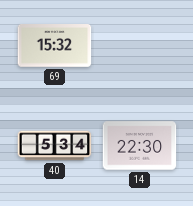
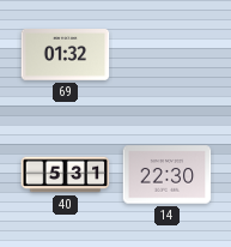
69: 15:32 -> 01:32
40: 5:34 -> 5:31
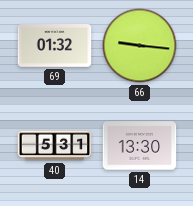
66: none -> 9:16
14: 22:30 -> 13:30
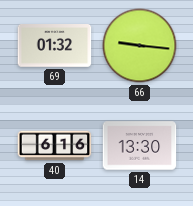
40: 5:31 -> 6:16
